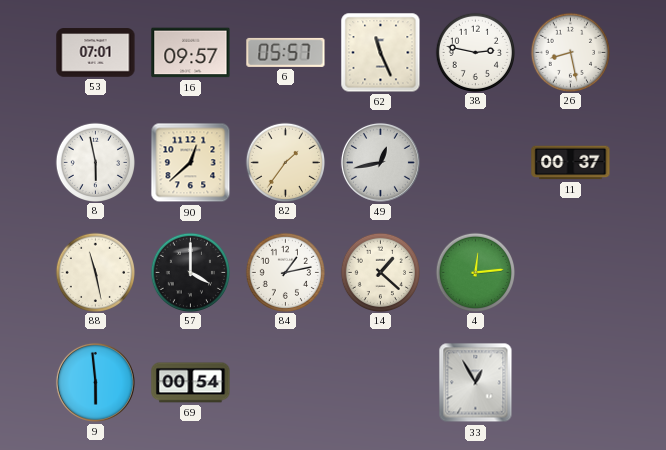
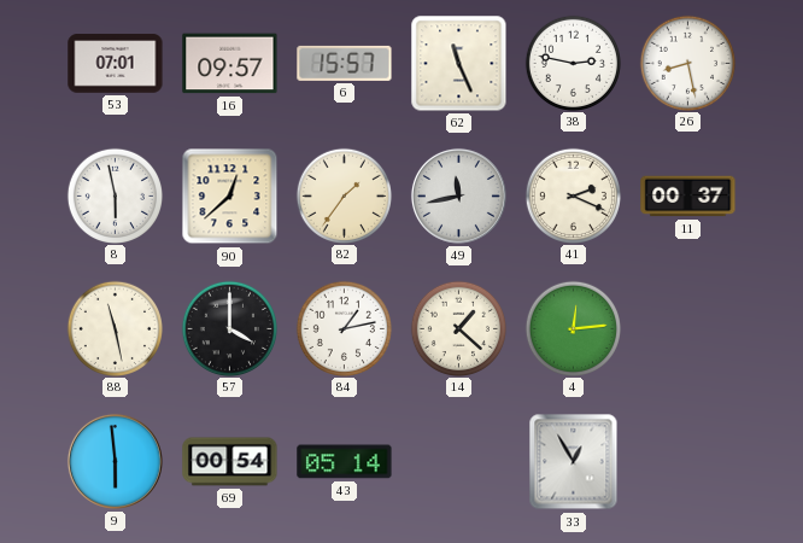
6: 05:57 -> 15:57
49: 12:43 -> 11:43
41: none -> 2:19
43: none -> 05:14
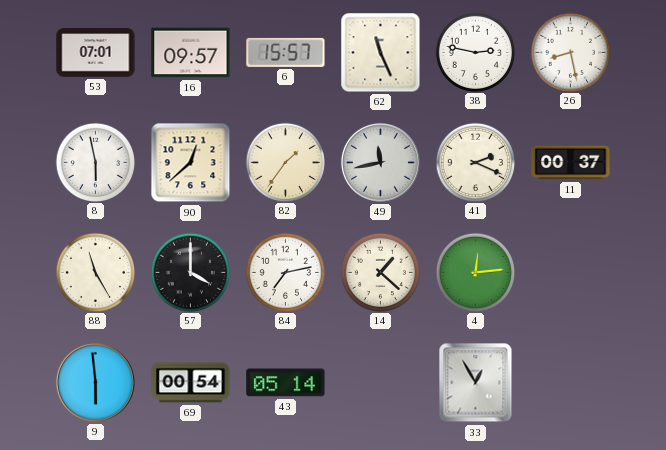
88: 11:28 -> 11:25
84: 1:13 -> 7:13
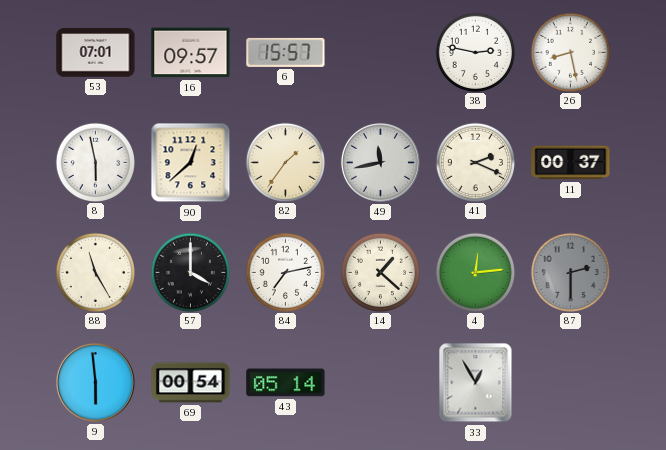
62: 11:26 -> none
87: none -> 2:30
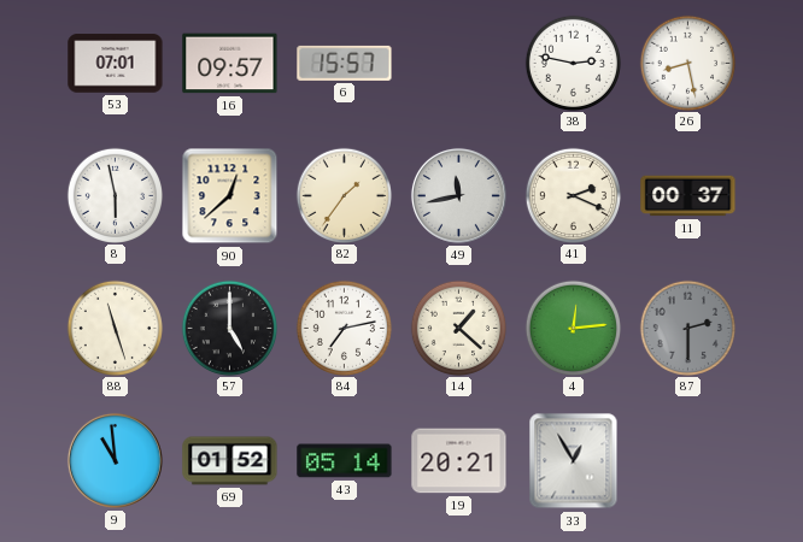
88: 11:25 -> 11:27
57: 4:00 -> 5:00
9: 5:59 -> 10:59
69: 00:54 -> 01:52
19: none -> 20:21
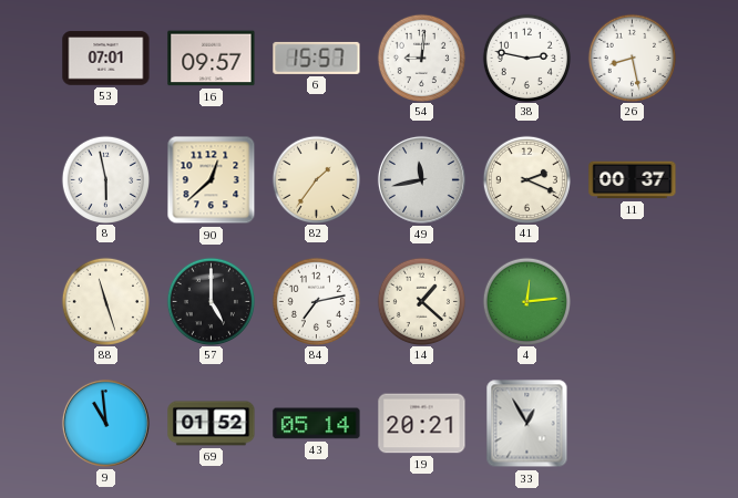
54: none -> 9:01
87: 2:30 -> none
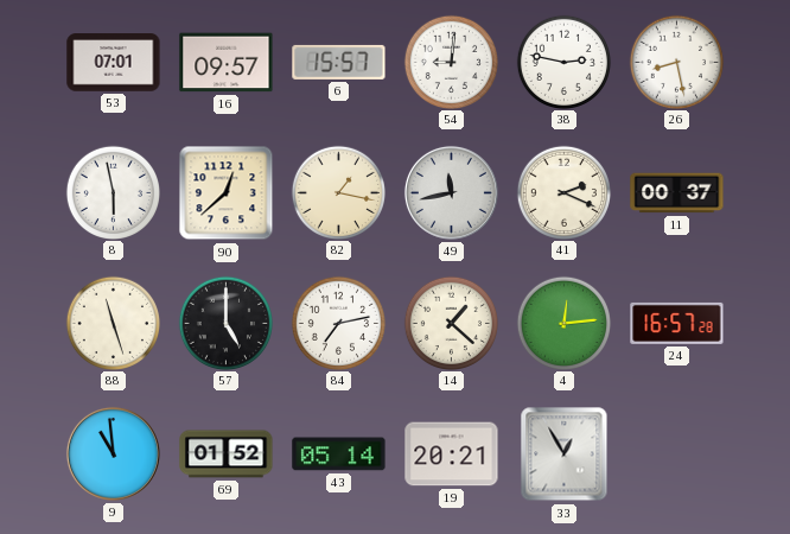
82: 1:36 -> 1:17
24: none -> 16:57
